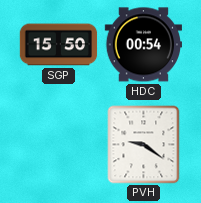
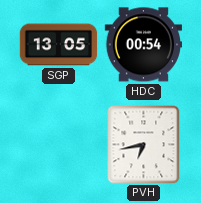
SGP: 15:50 -> 13:05
PVH: 9:21 -> 6:43
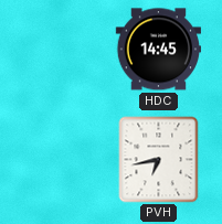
SGP: 13:05 -> none
HDC: 00:54 -> 14:45
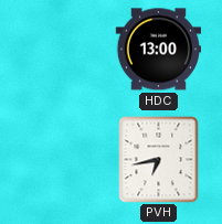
HDC: 14:45 -> 13:00
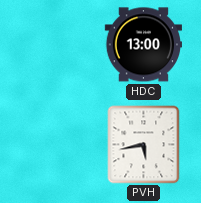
PVH: 6:43 -> 5:43
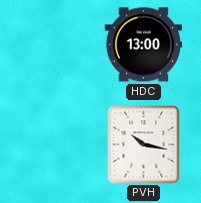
PVH: 5:43 -> 10:17
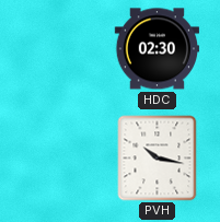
HDC: 13:00 -> 02:30
